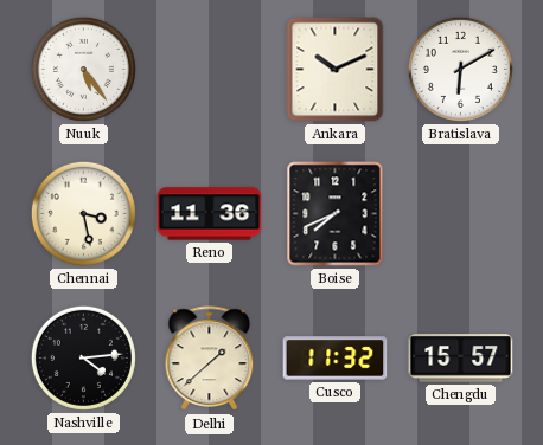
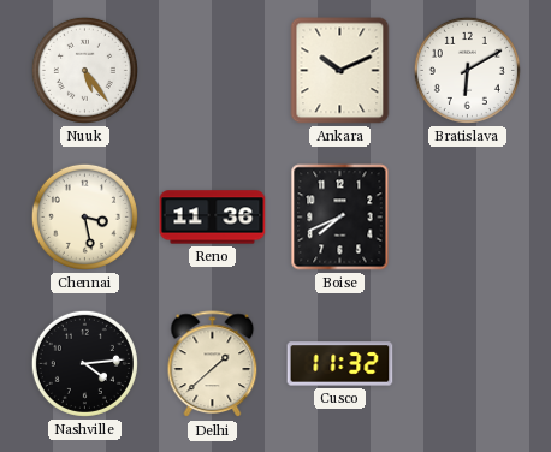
Chengdu: 15:57 -> none
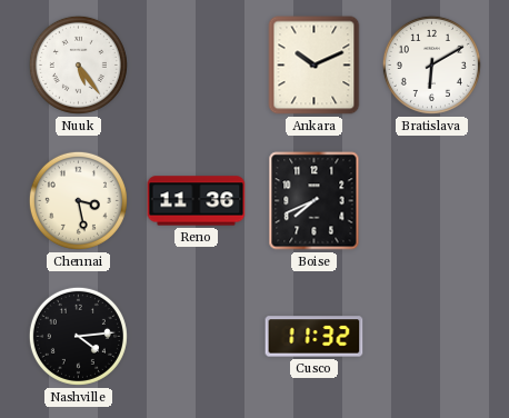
Delhi: 1:38 -> none
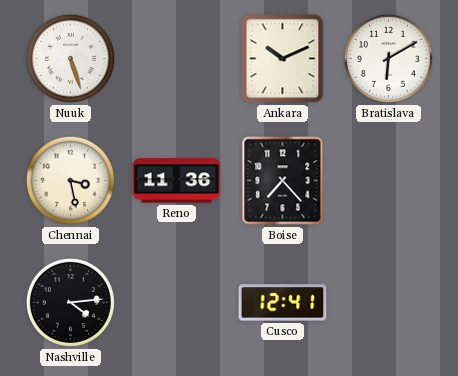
Nuuk: 5:24 -> 5:27
Boise: 7:41 -> 7:23
Cusco: 11:32 -> 12:41
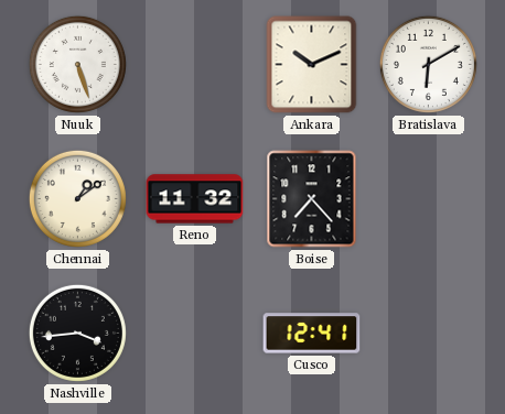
Chennai: 3:28 -> 1:09
Reno: 11:36 -> 11:32
Nashville: 4:14 -> 3:44
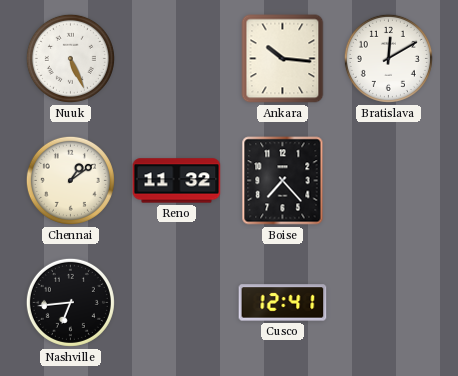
Nuuk: 5:27 -> 5:26
Ankara: 10:11 -> 10:16
Bratislava: 6:10 -> 12:10
Nashville: 3:44 -> 6:44
